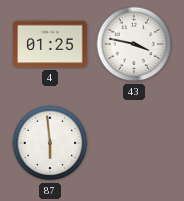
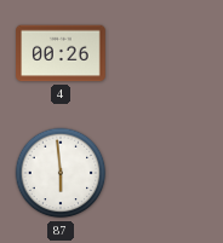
4: 01:25 -> 00:26
43: 3:47 -> none
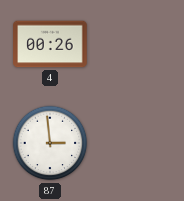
87: 5:59 -> 2:59
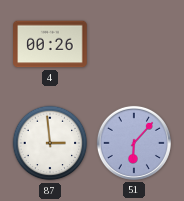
51: none -> 6:07
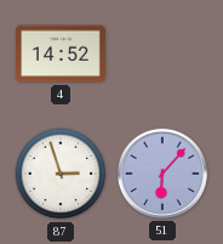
4: 00:26 -> 14:52
87: 2:59 -> 2:57
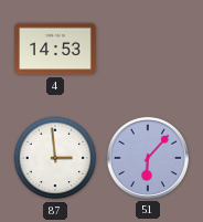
4: 14:52 -> 14:53
87: 2:57 -> 2:59
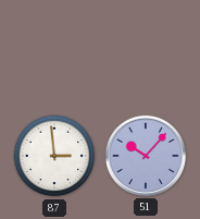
4: 14:53 -> none
51: 6:07 -> 10:07
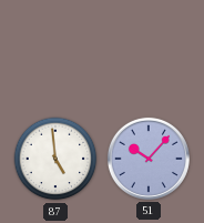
87: 2:59 -> 4:59
